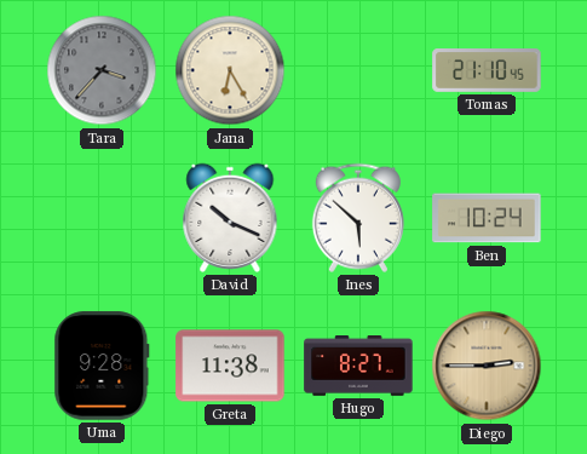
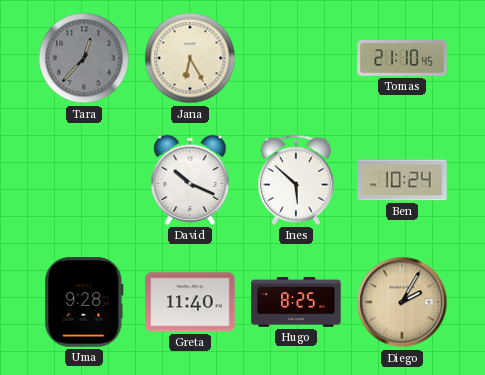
Tara: 3:37 -> 12:37
Greta: 11:38 -> 11:40
Hugo: 8:27 -> 8:25
Diego: 2:45 -> 2:05
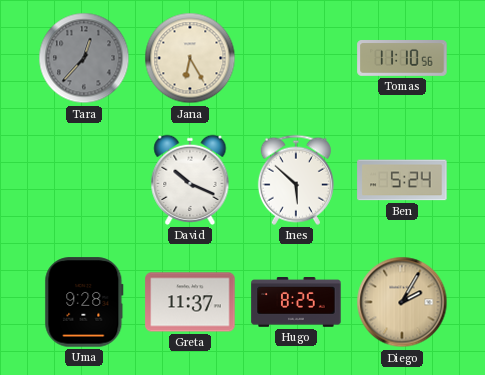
Tomas: 21:10 -> 11:10
Ben: 10:24 -> 5:24
Greta: 11:40 -> 11:37
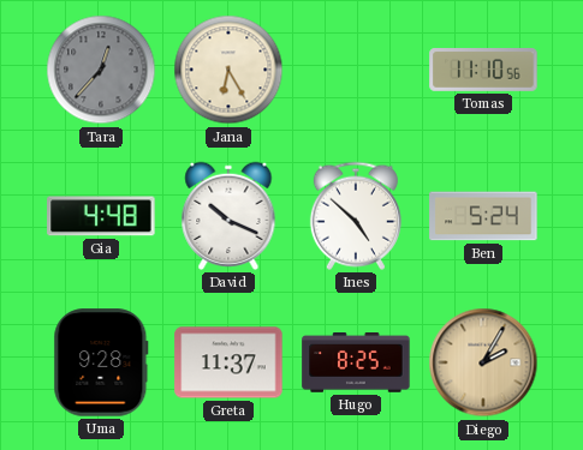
Gia: none -> 4:48
Ines: 5:52 -> 4:52
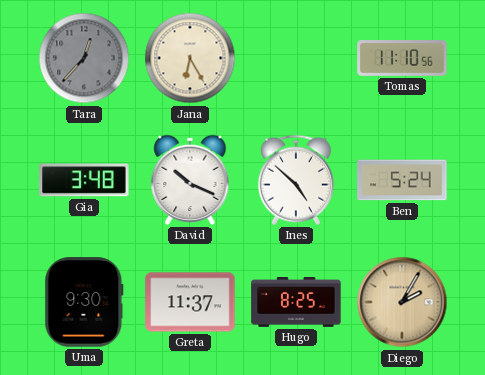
Gia: 4:48 -> 3:48
Uma: 9:28 -> 9:30
